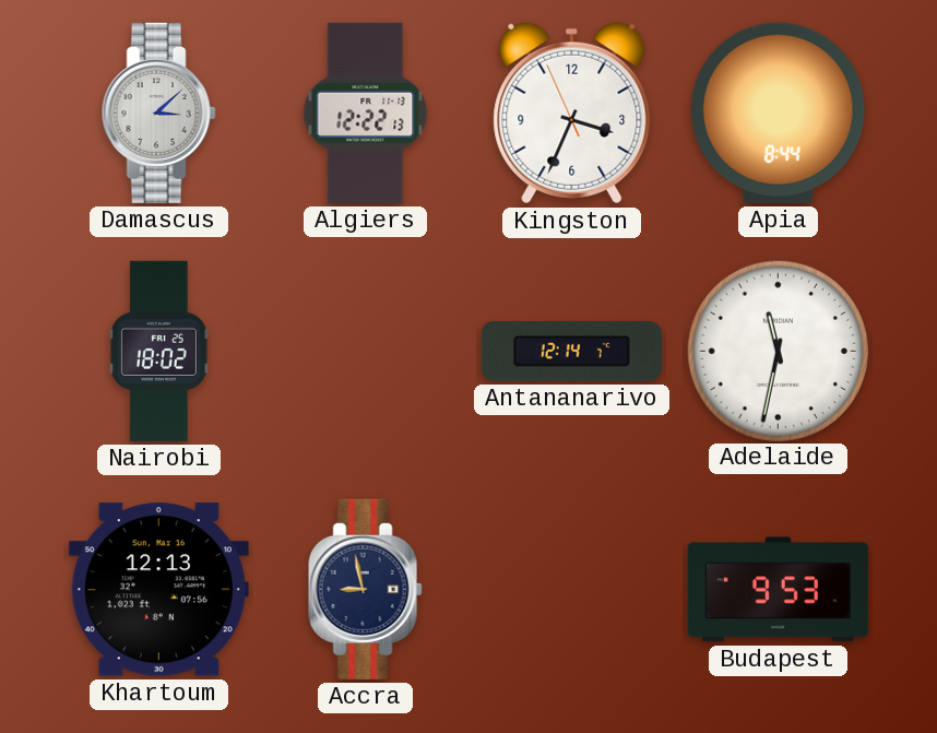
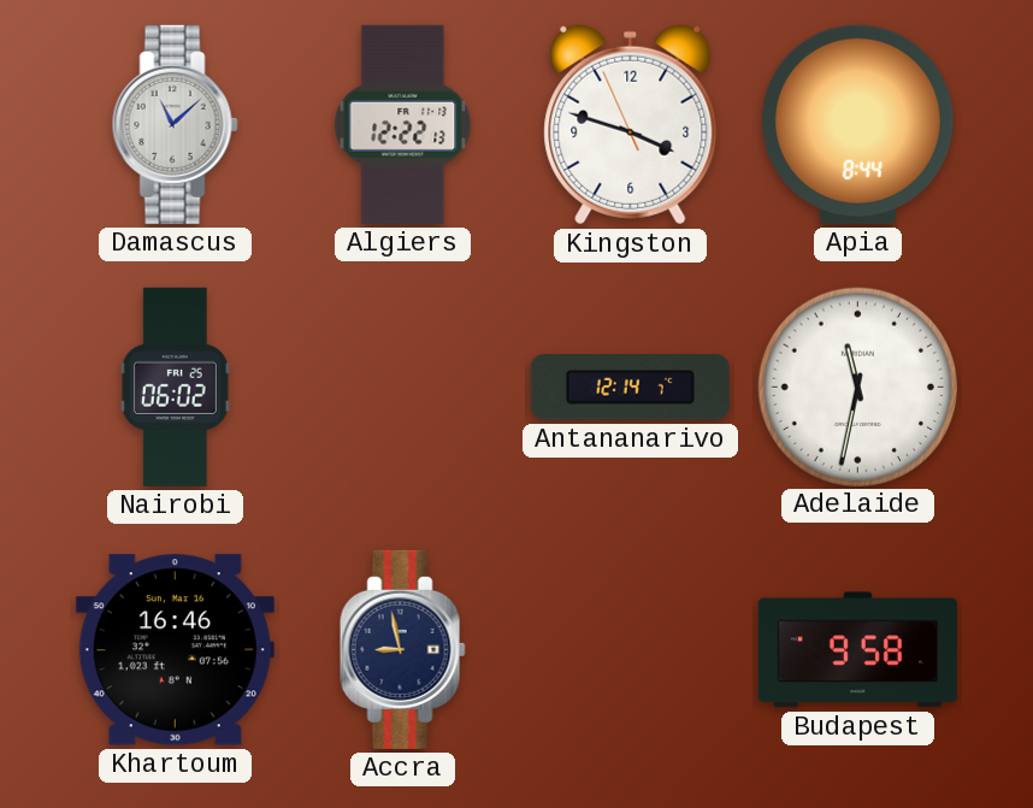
Damascus: 3:08 -> 11:08
Kingston: 3:33 -> 3:47
Nairobi: 18:02 -> 06:02
Khartoum: 12:13 -> 16:46
Budapest: 9:53 -> 9:58
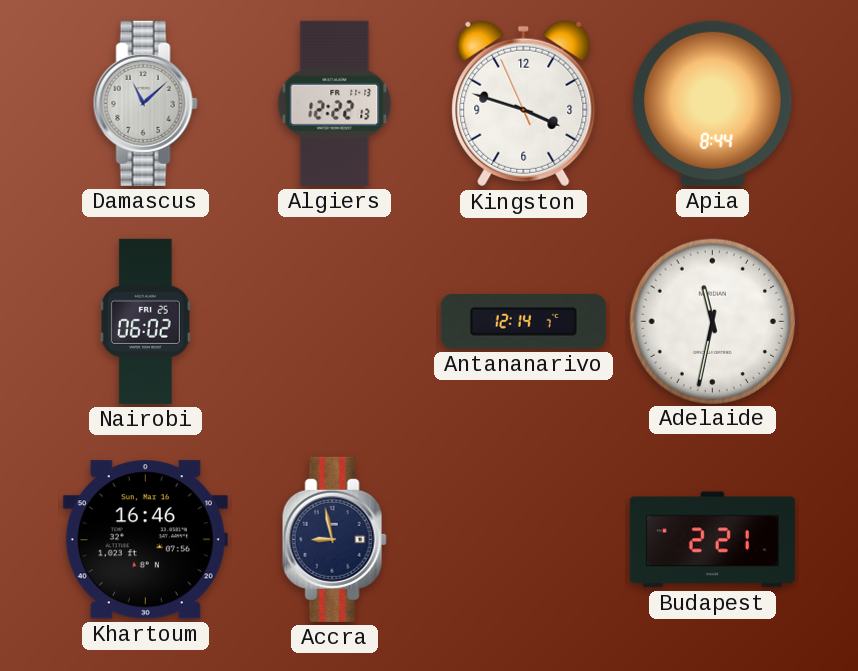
Budapest: 9:58 -> 2:21
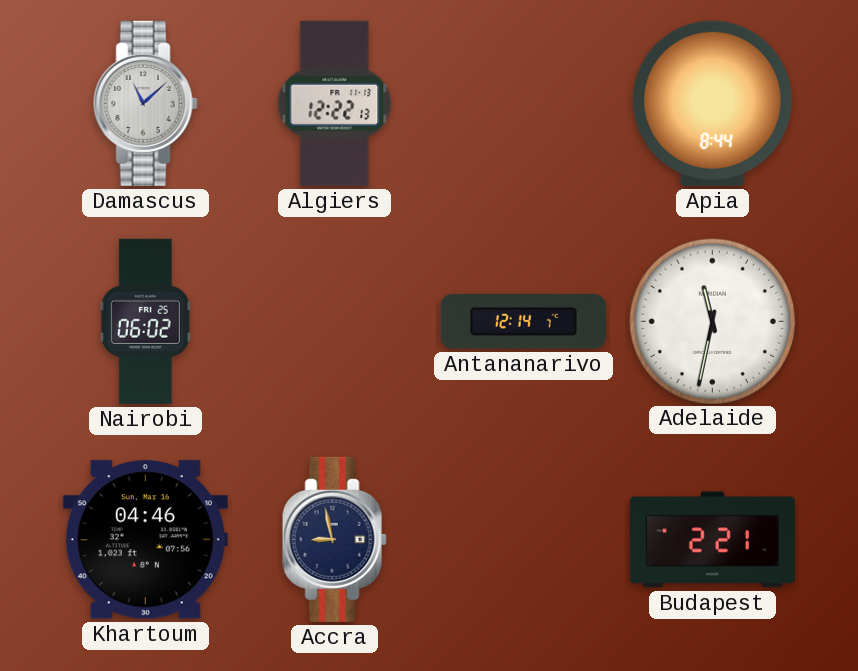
Kingston: 3:47 -> none
Khartoum: 16:46 -> 04:46
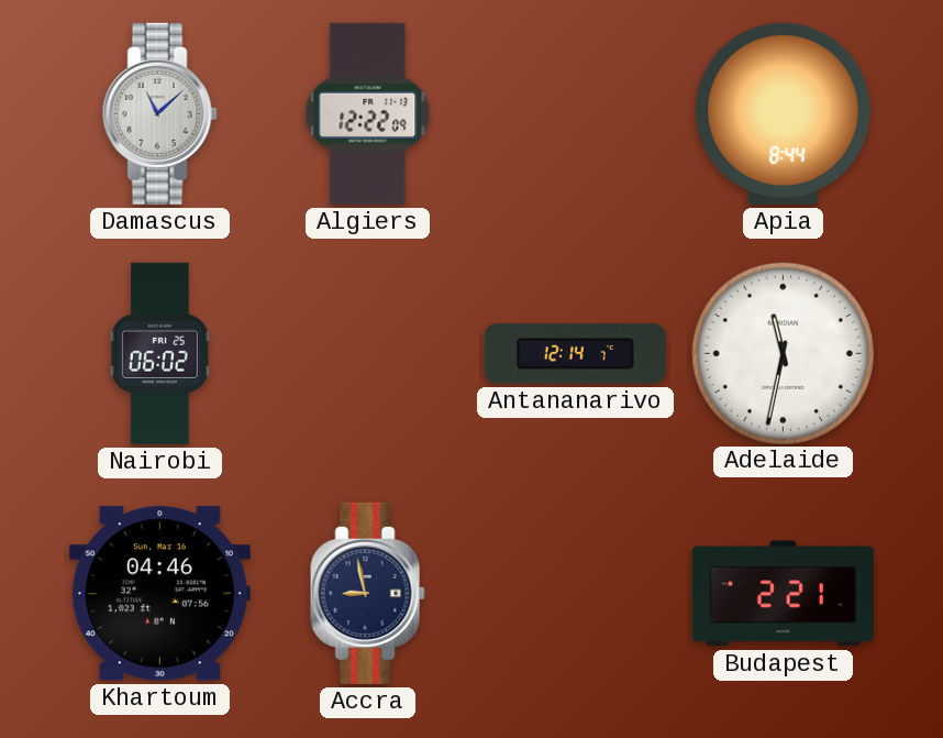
Algiers: 12:22:13 -> 12:22:09
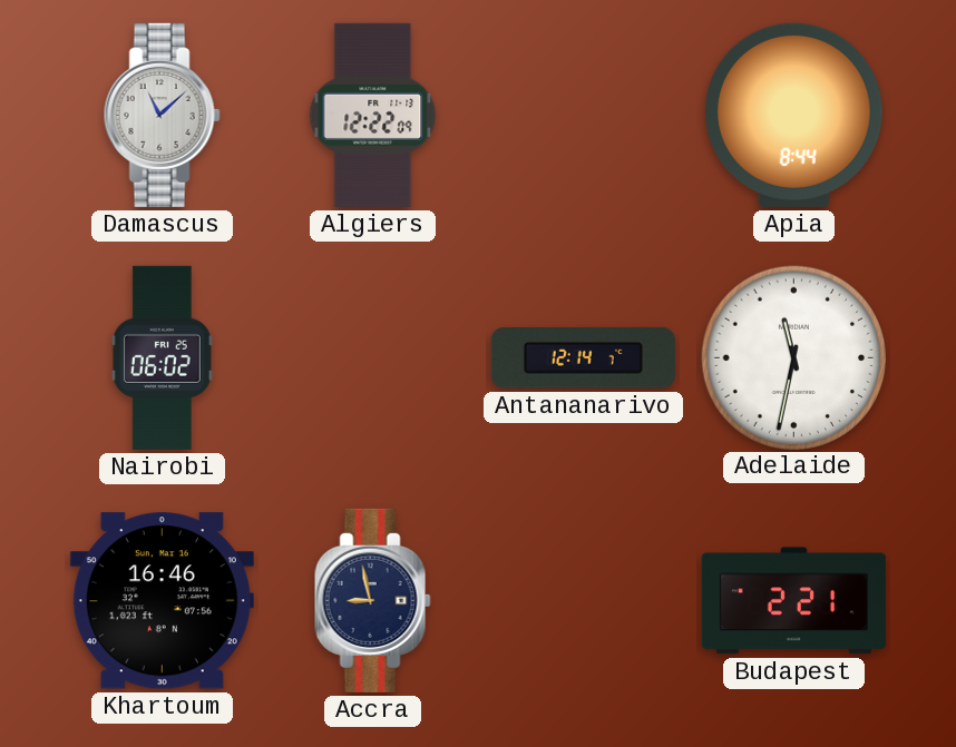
Khartoum: 04:46 -> 16:46
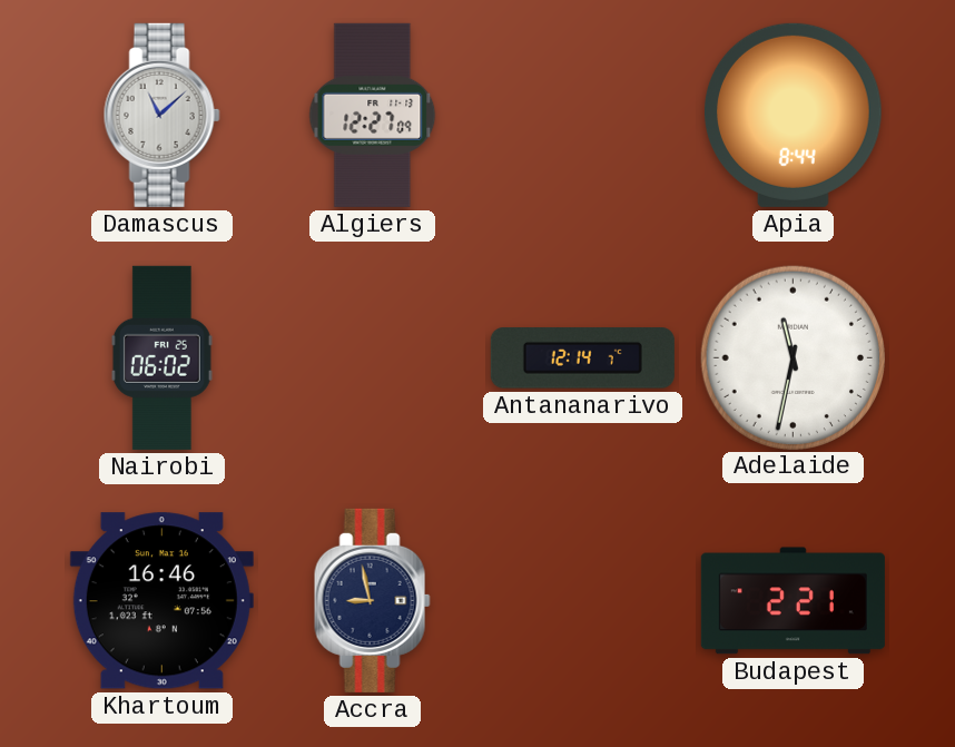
Algiers: 12:22 -> 12:27
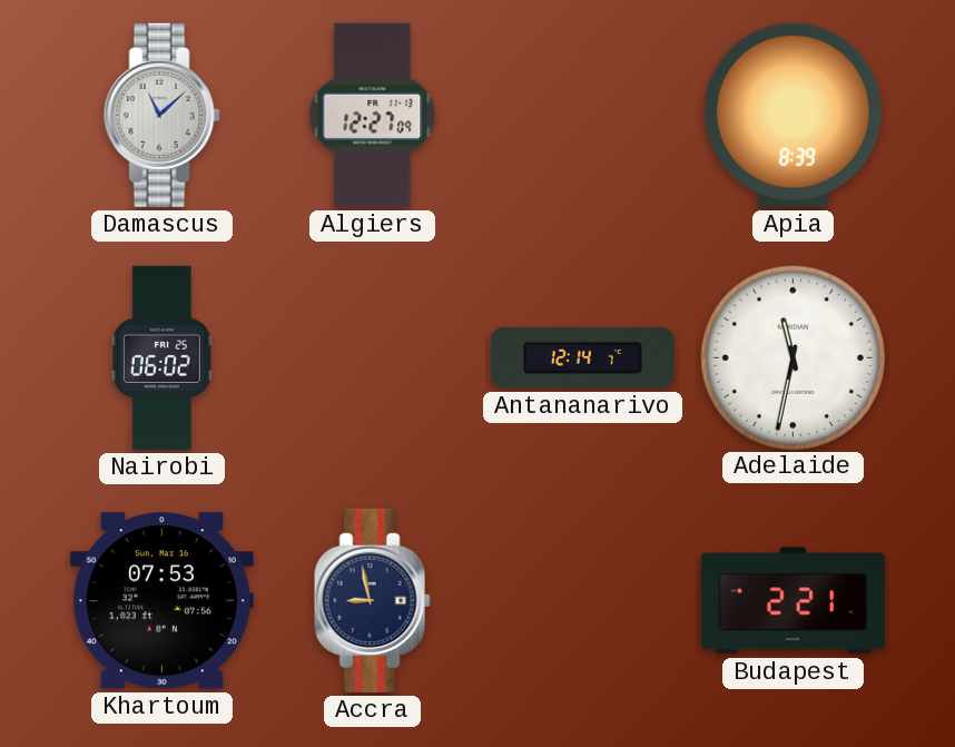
Apia: 8:44 -> 8:39
Khartoum: 16:46 -> 07:53
